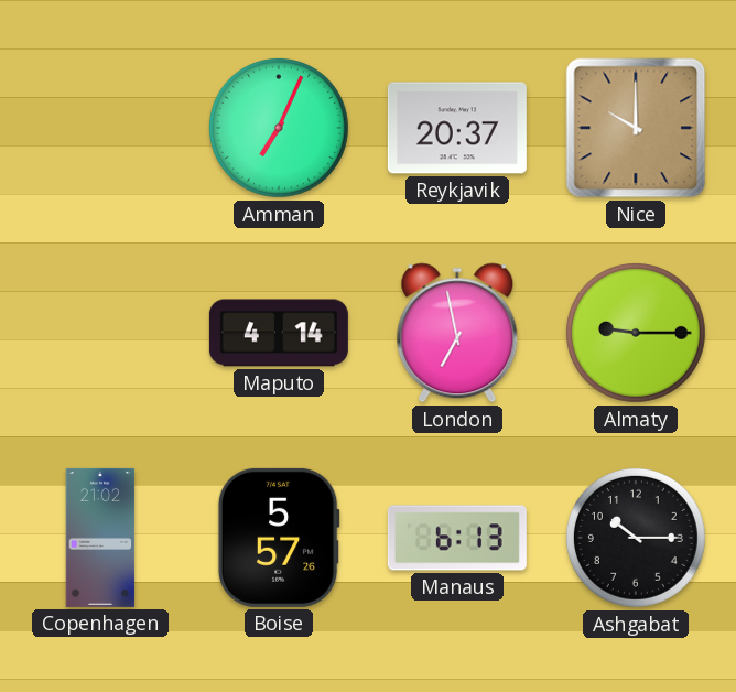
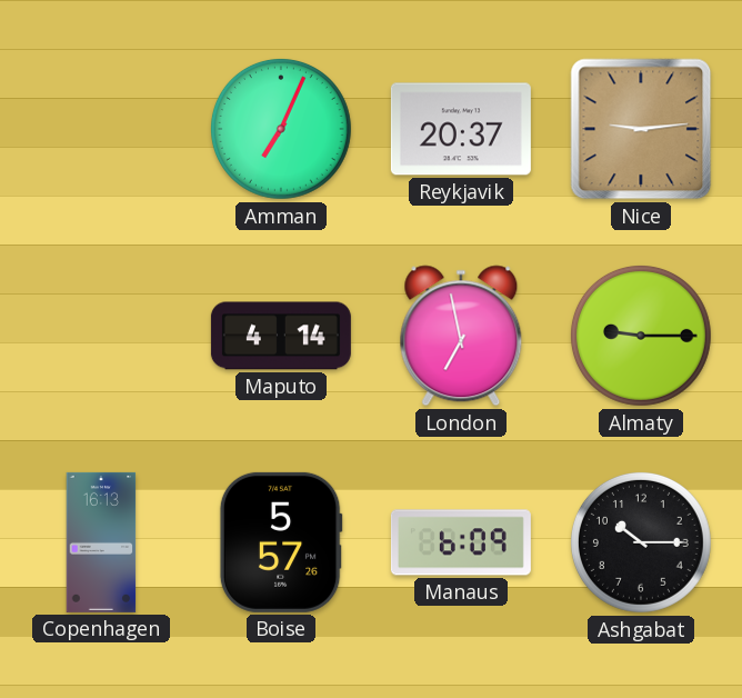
Nice: 10:00 -> 9:14
Copenhagen: 21:02 -> 16:13
Manaus: 6:13 -> 6:09
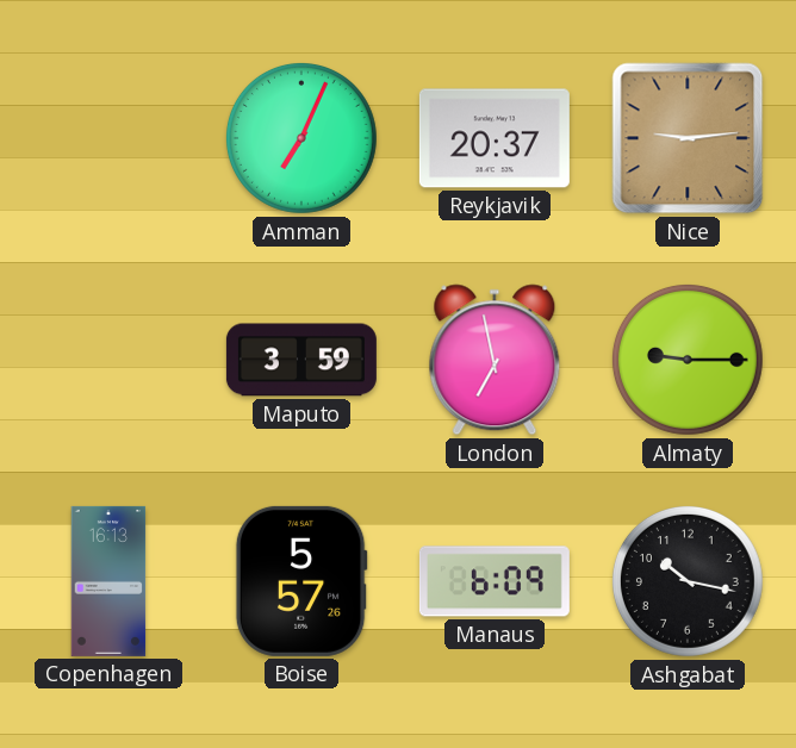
Maputo: 4:14 -> 3:59
Ashgabat: 10:15 -> 10:17
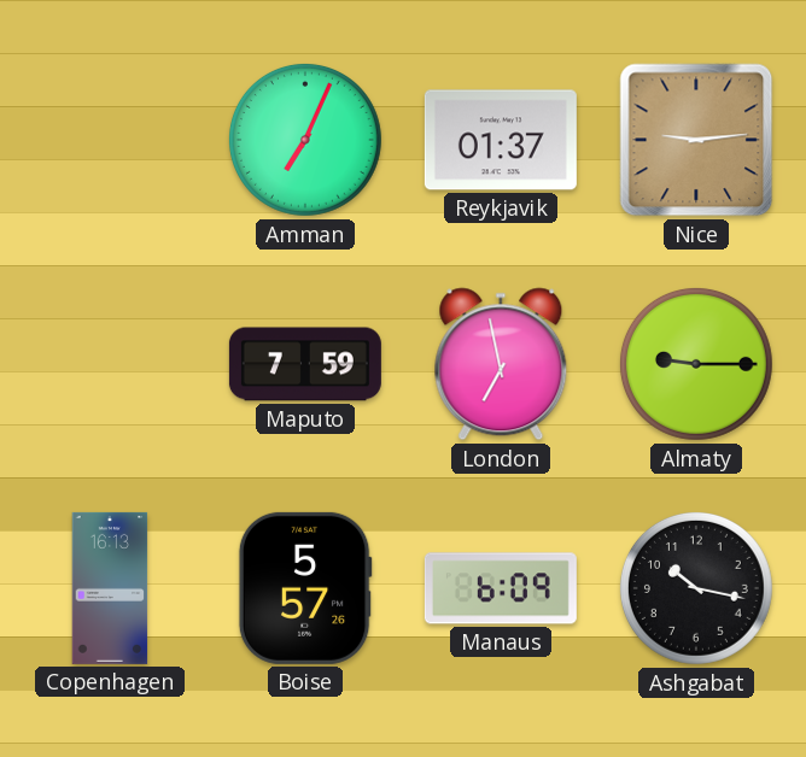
Reykjavik: 20:37 -> 01:37
Maputo: 3:59 -> 7:59
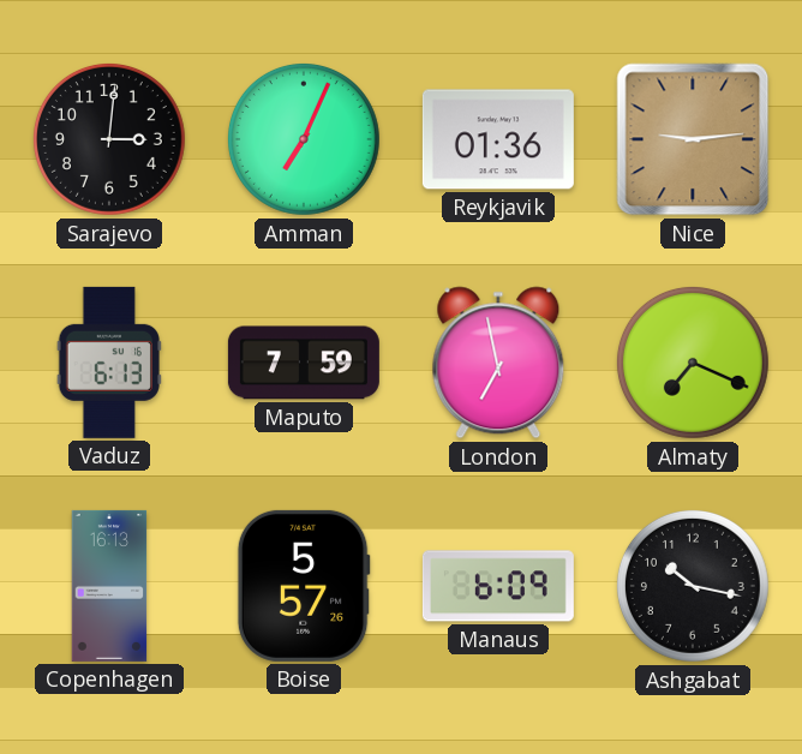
Sarajevo: none -> 3:01
Reykjavik: 01:37 -> 01:36
Vaduz: none -> 6:13
Almaty: 9:15 -> 7:19
